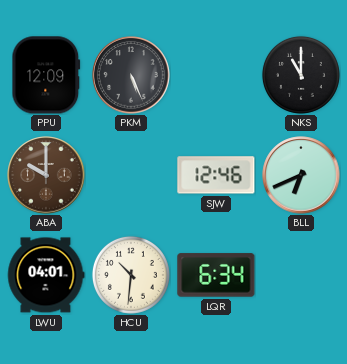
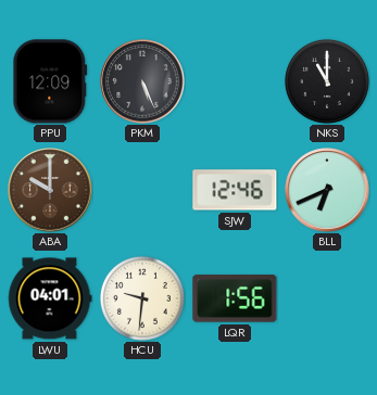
HCU: 10:31 -> 9:31
LQR: 6:34 -> 1:56
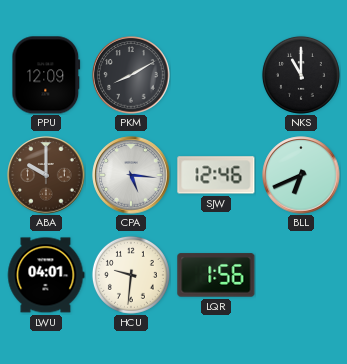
PKM: 5:26 -> 8:10
CPA: none -> 5:16
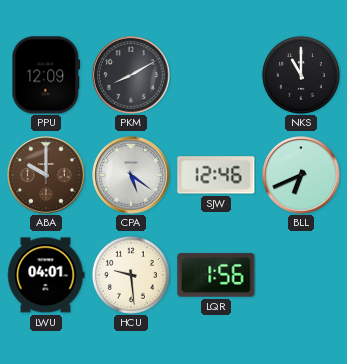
CPA: 5:16 -> 5:21
HCU: 9:31 -> 9:29
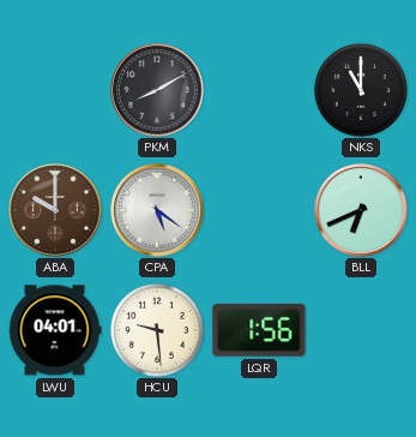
PPU: 12:09 -> none
SJW: 12:46 -> none
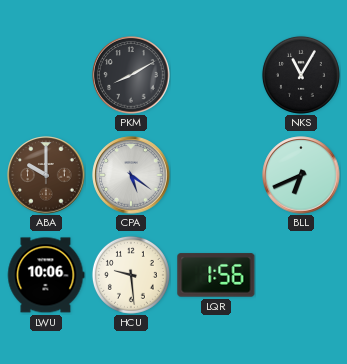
NKS: 11:00 -> 11:05
LWU: 04:01 -> 10:06
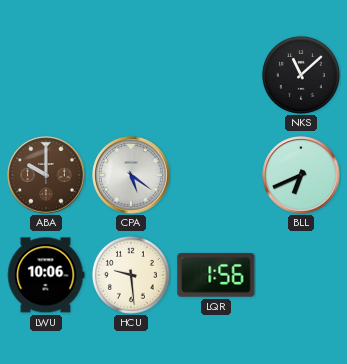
PKM: 8:10 -> none
NKS: 11:05 -> 11:08
